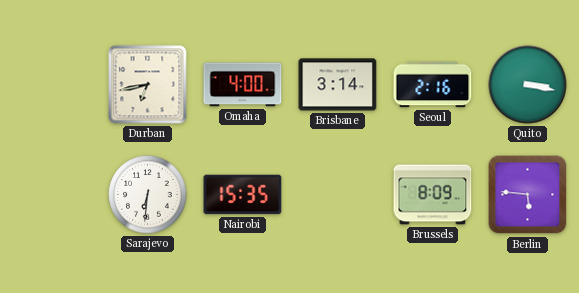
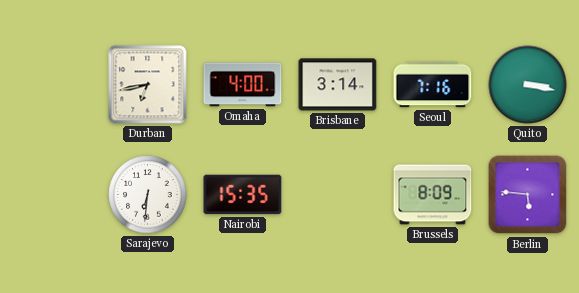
Seoul: 2:16 -> 7:16
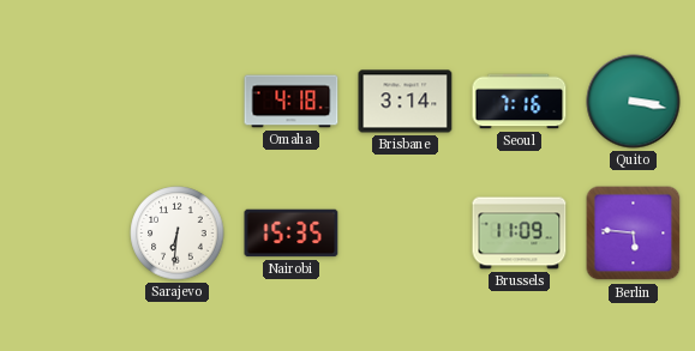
Durban: 6:43 -> none
Omaha: 4:00 -> 4:18
Brussels: 8:09 -> 11:09
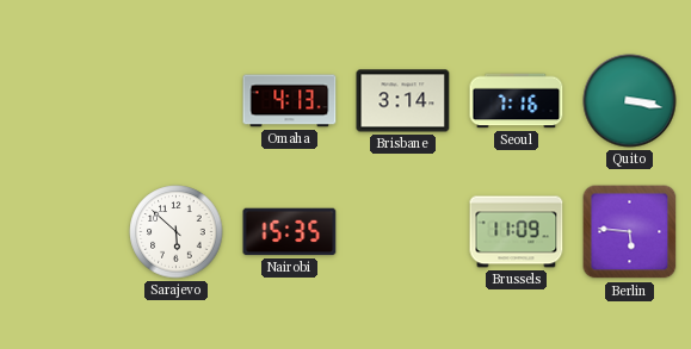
Omaha: 4:18 -> 4:13
Sarajevo: 6:31 -> 5:52
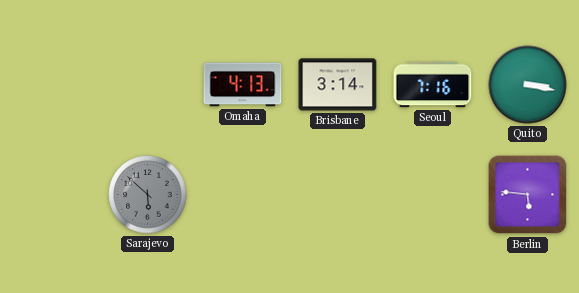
Sarajevo dial: white -> grey
Nairobi: 15:35 -> none
Brussels: 11:09 -> none
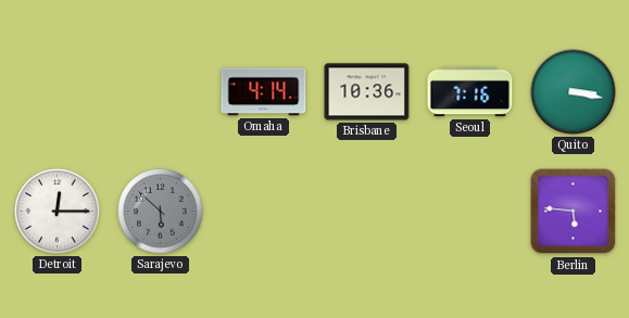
Omaha: 4:13 -> 4:14
Brisbane: 3:14 -> 10:36
Detroit: none -> 12:15
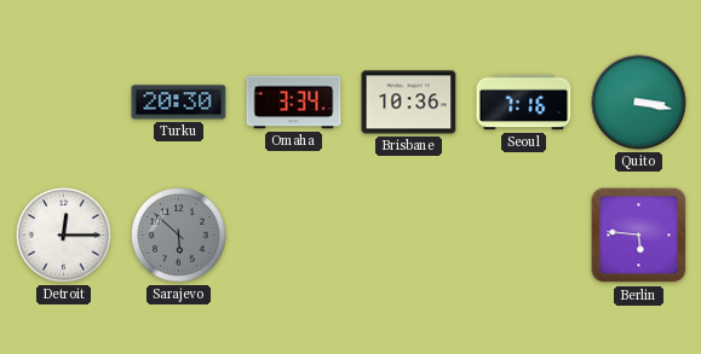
Turku: none -> 20:30
Omaha: 4:14 -> 3:34
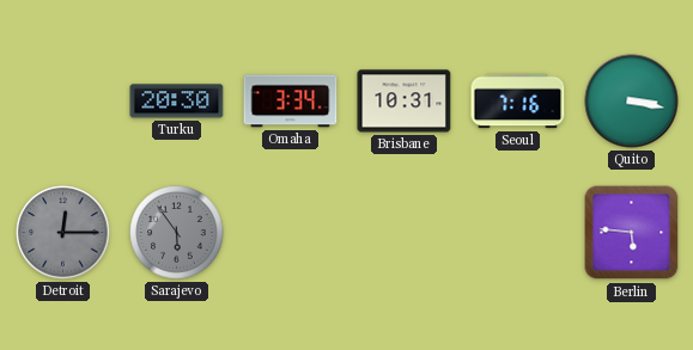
Brisbane: 10:36 -> 10:31
Detroit dial: white -> grey
Sarajevo: 5:52 -> 5:54
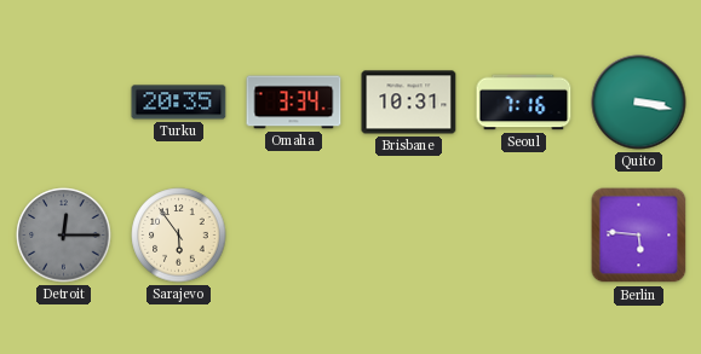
Turku: 20:30 -> 20:35
Sarajevo dial: grey -> cream
